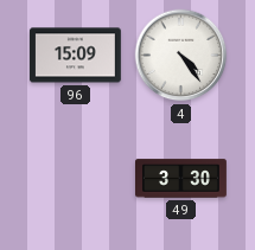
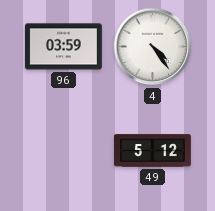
96: 15:09 -> 03:59
49: 3:30 -> 5:12
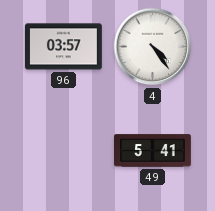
96: 03:59 -> 03:57
49: 5:12 -> 5:41
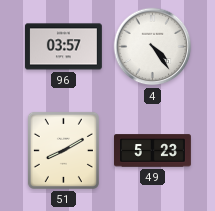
51: none -> 8:10
49: 5:41 -> 5:23
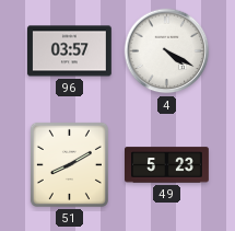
4: 4:24 -> 4:20
